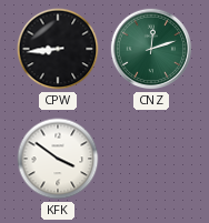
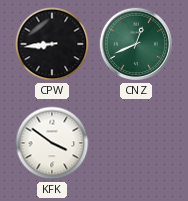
CNZ: 12:12 -> 12:41
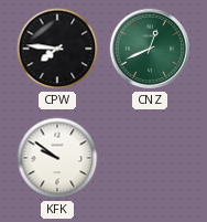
CPW: 8:44 -> 7:46
KFK: 3:51 -> 9:51
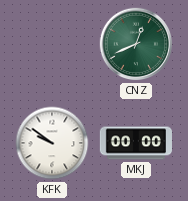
CPW: 7:46 -> none
MKJ: none -> 00:00
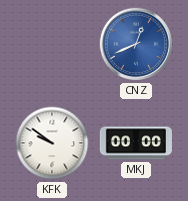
CNZ dial: green -> blue
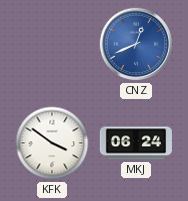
KFK: 9:51 -> 3:51
MKJ: 00:00 -> 06:24
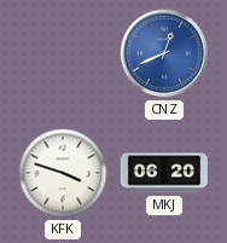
KFK: 3:51 -> 3:48
MKJ: 06:24 -> 06:20
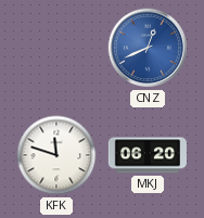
KFK: 3:48 -> 11:48
